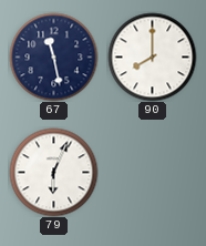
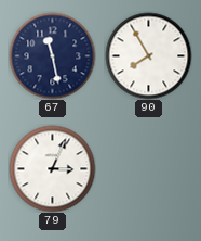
90: 8:00 -> 7:55
79: 6:04 -> 3:04
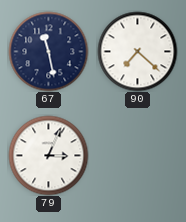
90: 7:55 -> 7:22
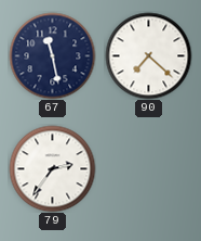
79: 3:04 -> 2:36
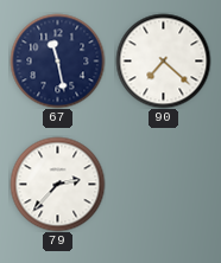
79: 2:36 -> 2:37
